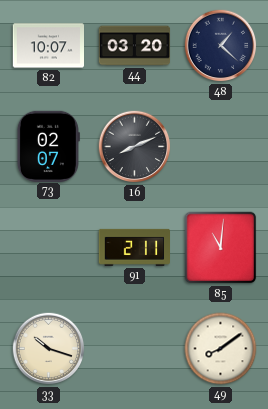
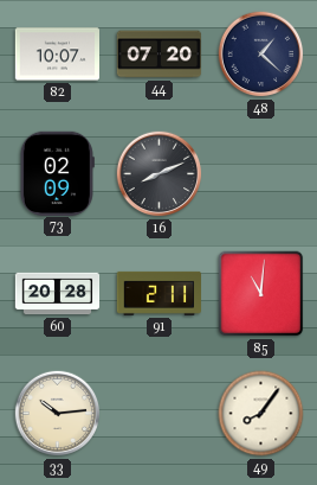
44: 03:20 -> 07:20
73: 02:07 -> 02:09
60: none -> 20:28
33: 10:18 -> 10:14
49: 8:09 -> 8:06
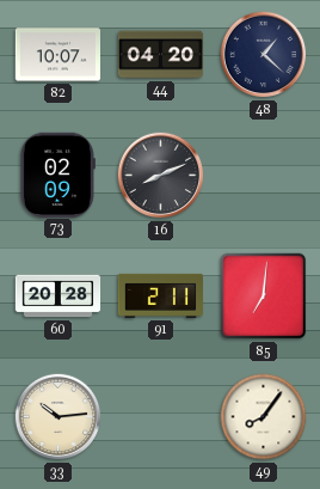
44: 07:20 -> 04:20
85: 11:01 -> 7:01
